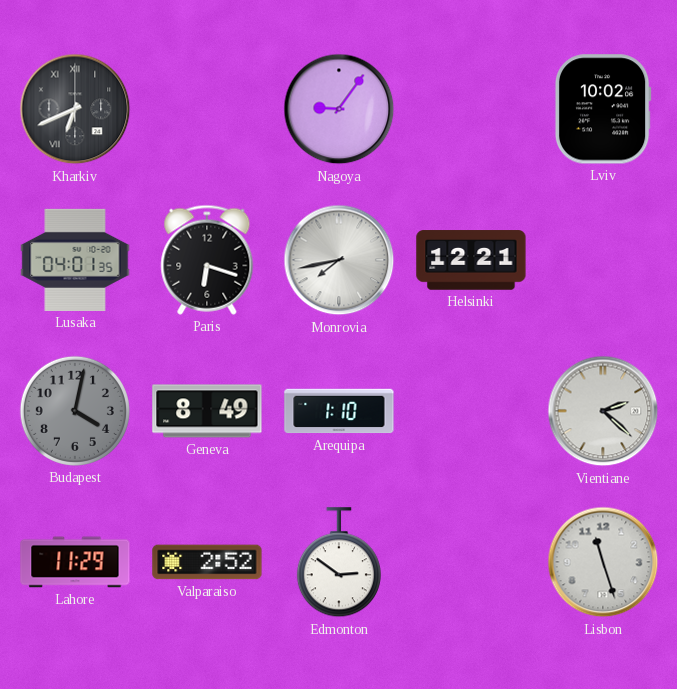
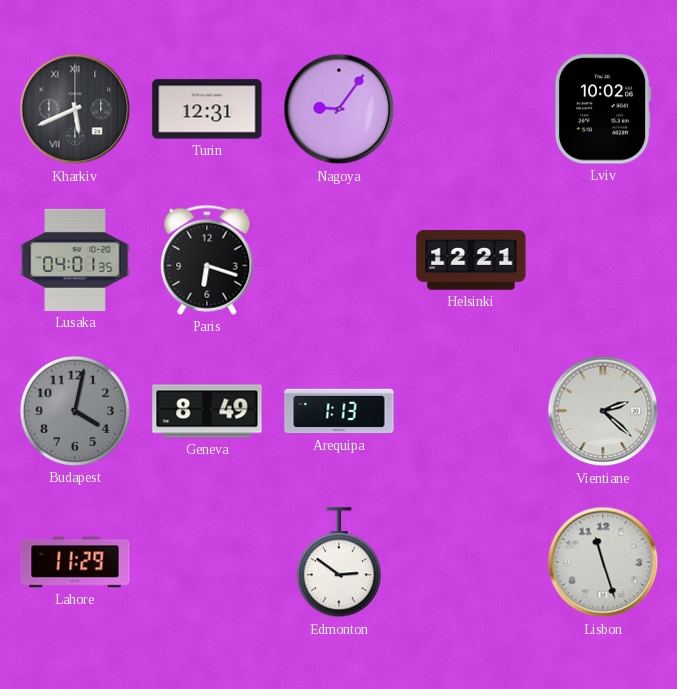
Kharkiv: 6:41 -> 5:41
Turin: none -> 12:31
Monrovia: 7:43 -> none
Arequipa: 1:10 -> 1:13
Valparaiso: 2:52 -> none
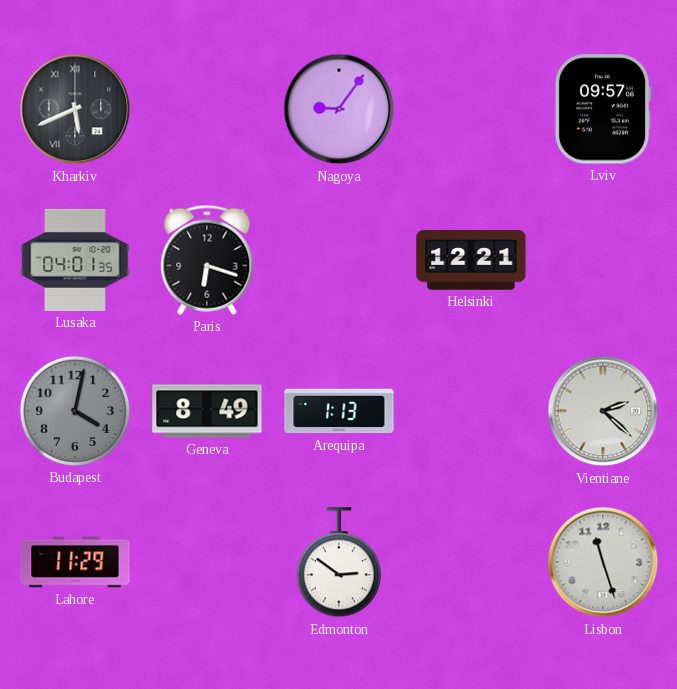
Turin: 12:31 -> none
Lviv: 10:02 -> 09:57
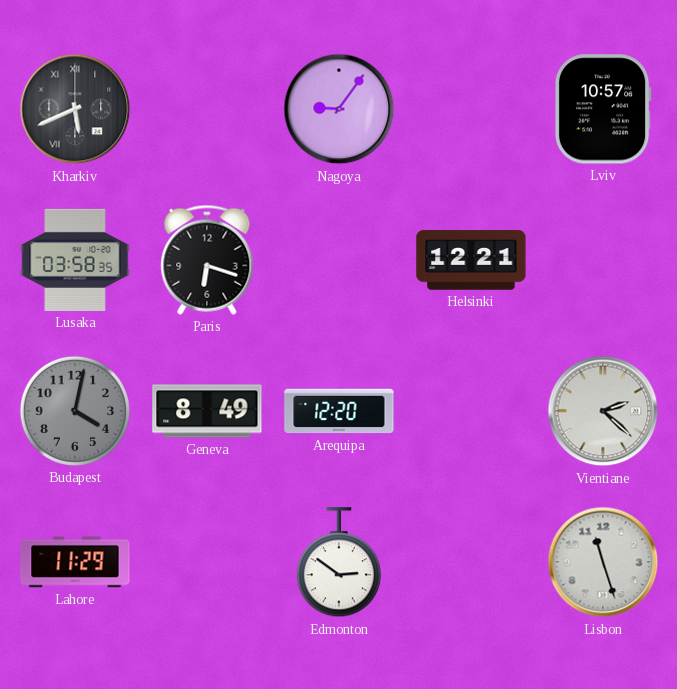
Lviv: 09:57 -> 10:57
Lusaka: 04:01 -> 03:58
Arequipa: 1:13 -> 12:20
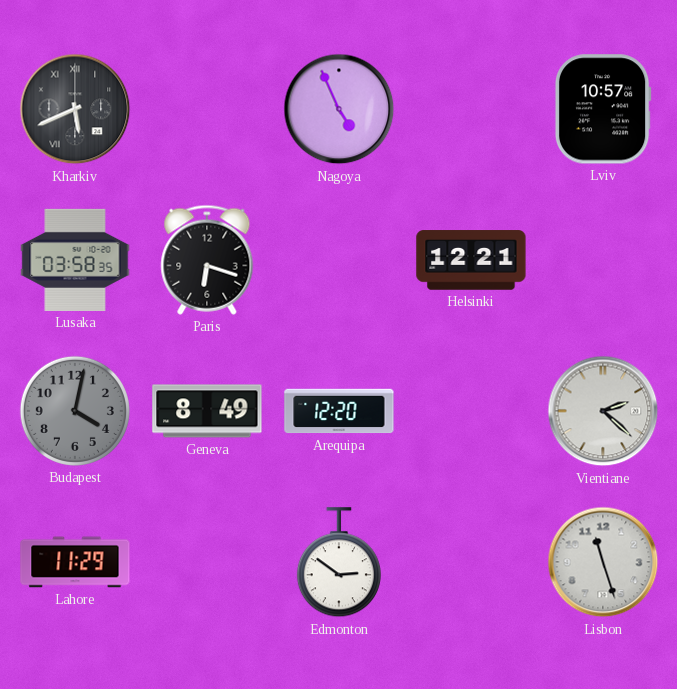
Nagoya: 9:06 -> 4:56
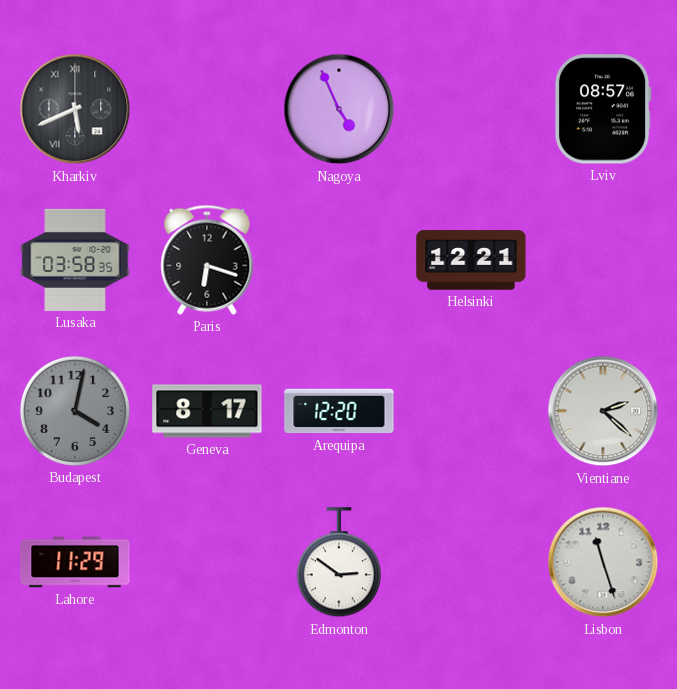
Lviv: 10:57 -> 08:57
Geneva: 8:49 -> 8:17
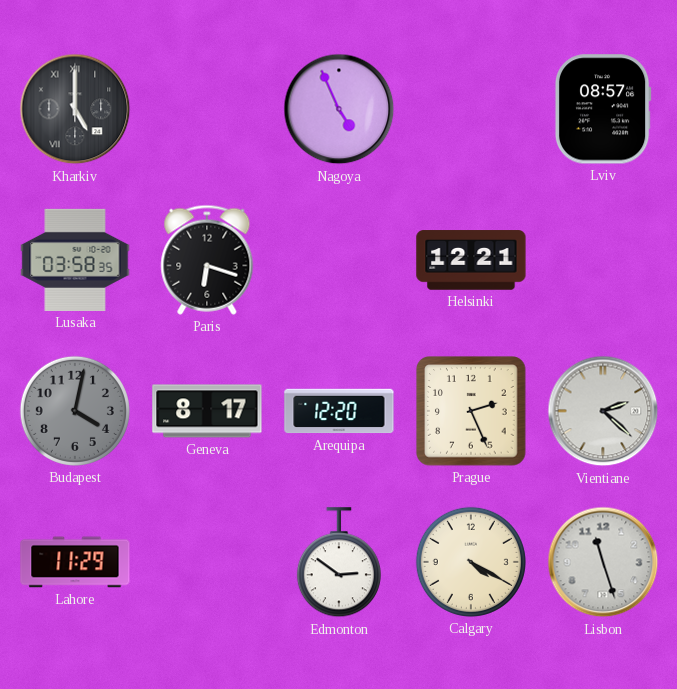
Kharkiv: 5:41 -> 5:00
Prague: none -> 2:26
Calgary: none -> 4:20
